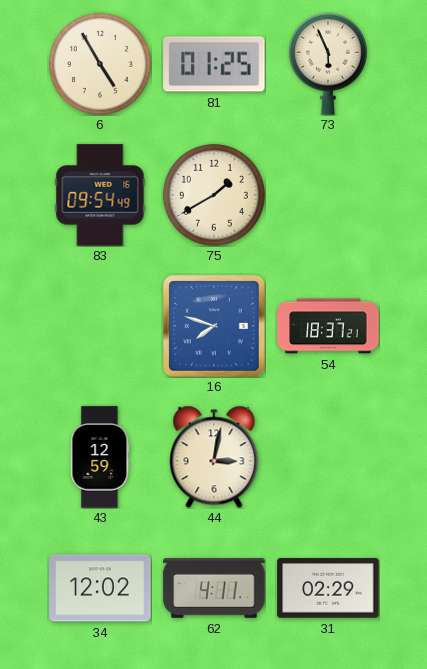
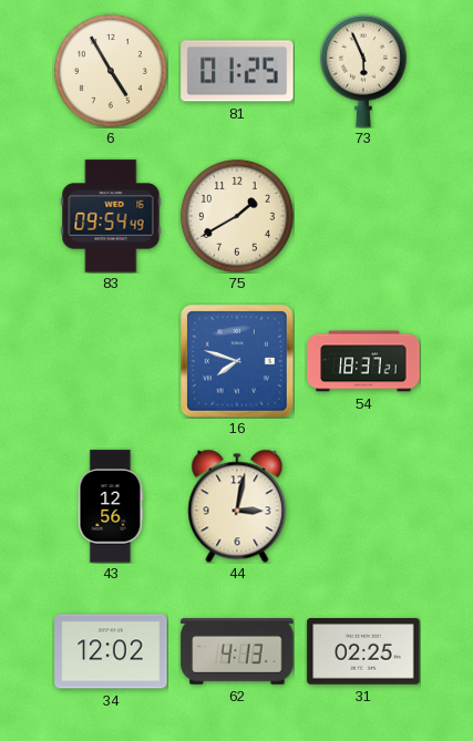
43: 12:59 -> 12:56
62: 4:11 -> 4:13
31: 02:29 -> 02:25
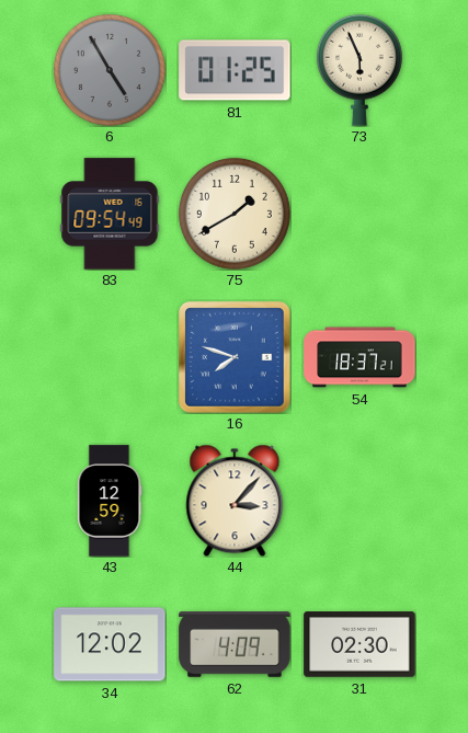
6 dial: cream -> grey
43: 12:56 -> 12:59
44: 3:02 -> 3:07
62: 4:13 -> 4:09
31: 02:25 -> 02:30
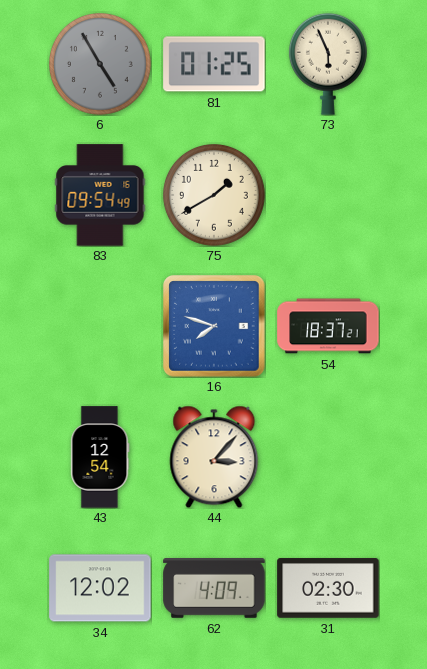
43: 12:59 -> 12:54
